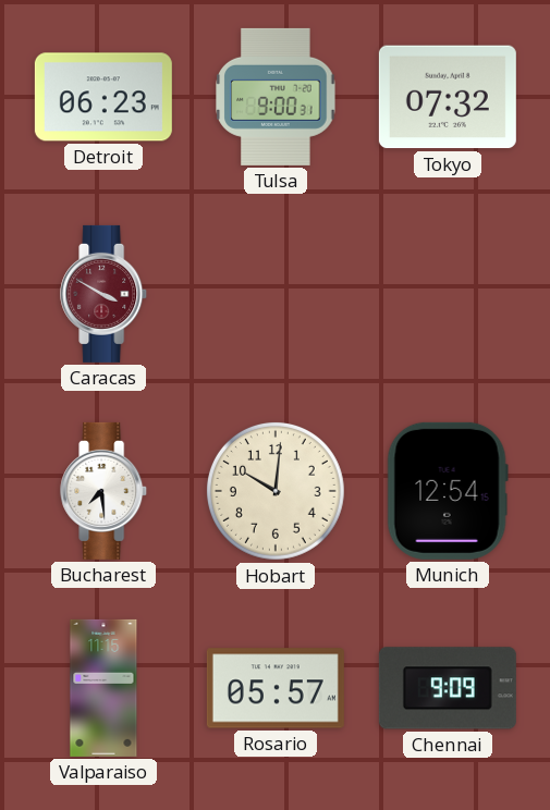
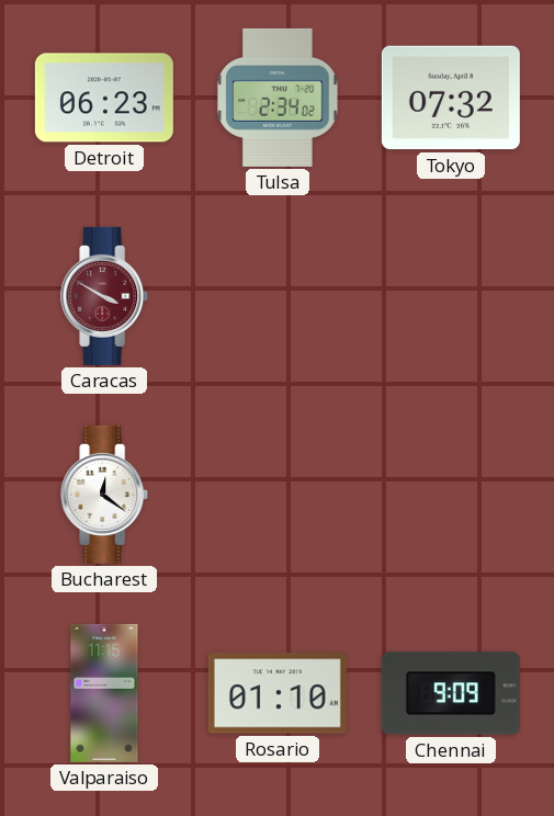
Tulsa: 9:00 -> 2:34
Bucharest: 7:29 -> 12:21
Hobart: 10:01 -> none
Munich: 12:54 -> none
Rosario: 05:57 -> 01:10
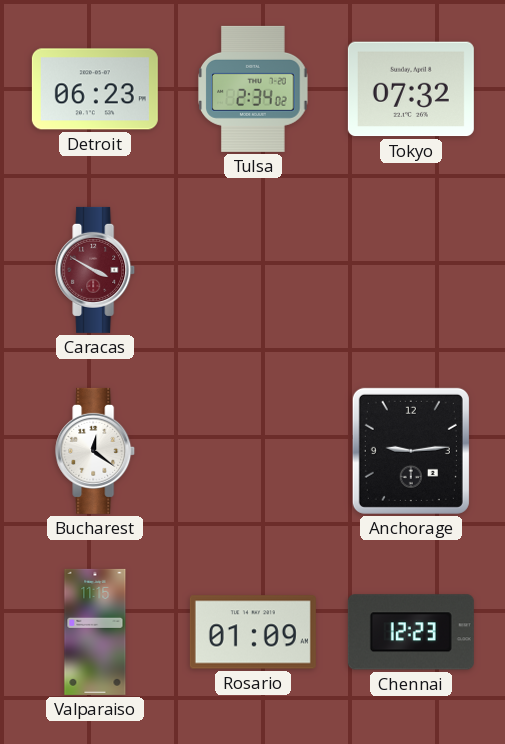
Anchorage: none -> 9:14
Rosario: 01:10 -> 01:09
Chennai: 9:09 -> 12:23
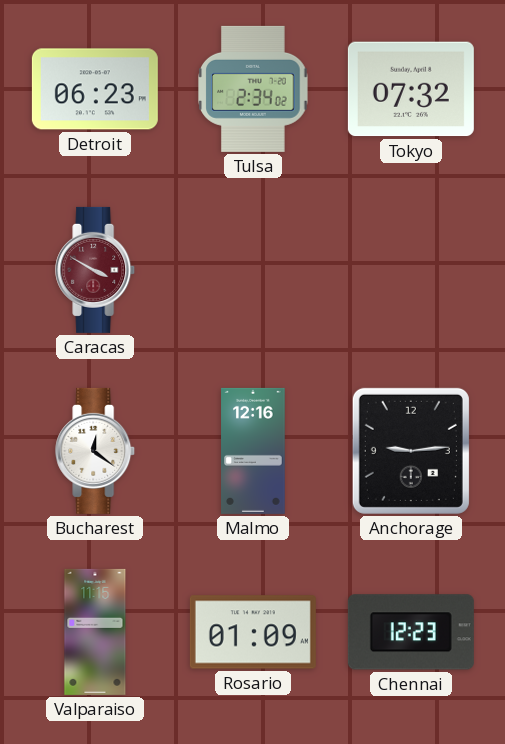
Malmo: none -> 12:16
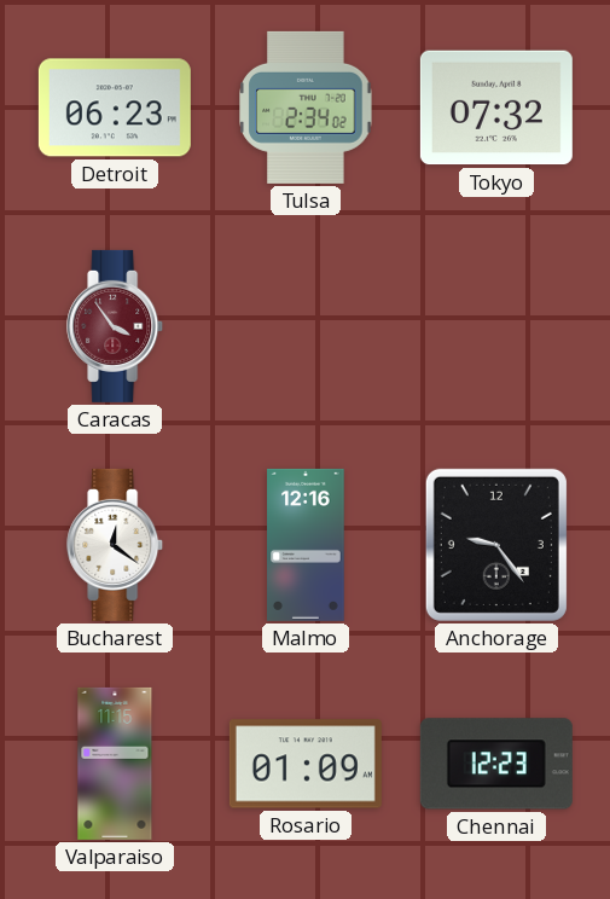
Caracas: 3:50 -> 3:54
Anchorage: 9:14 -> 9:24
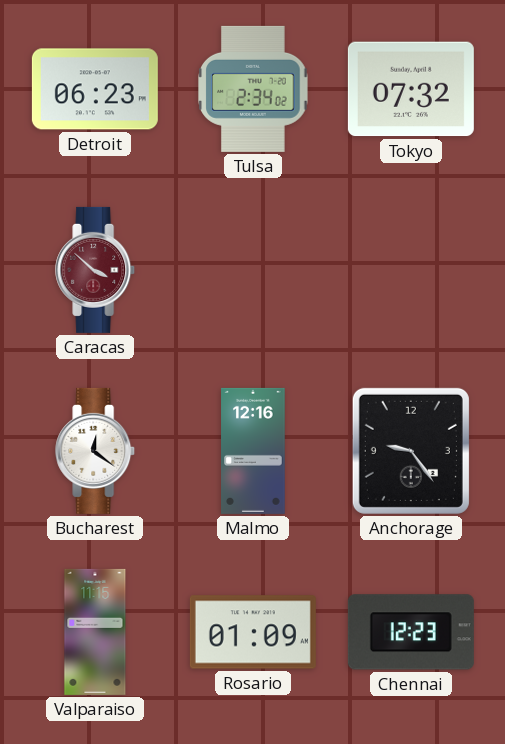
Caracas: 3:54 -> 3:52
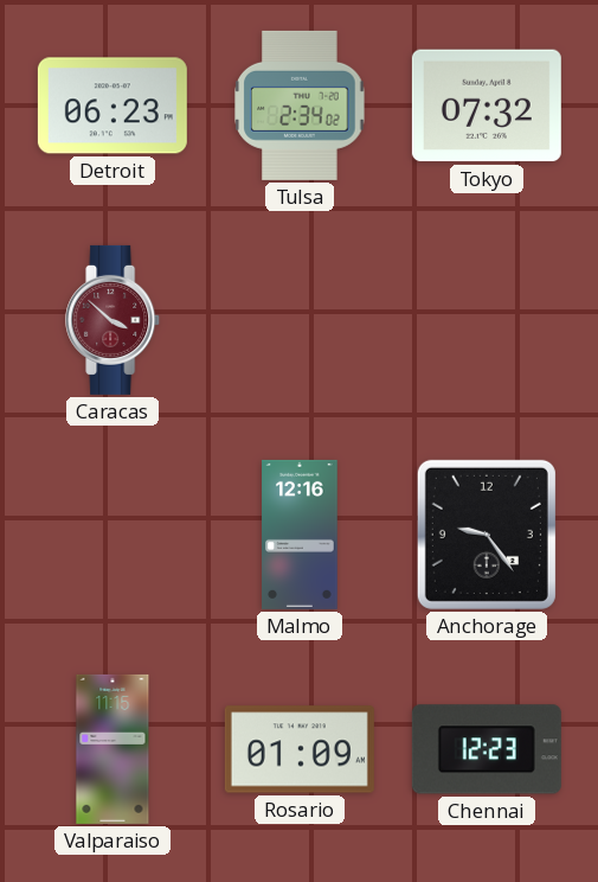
Bucharest: 12:21 -> none
